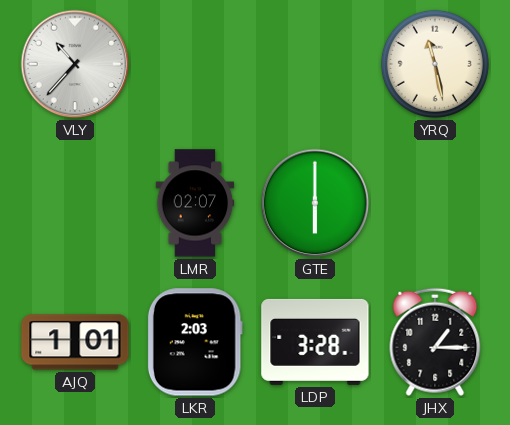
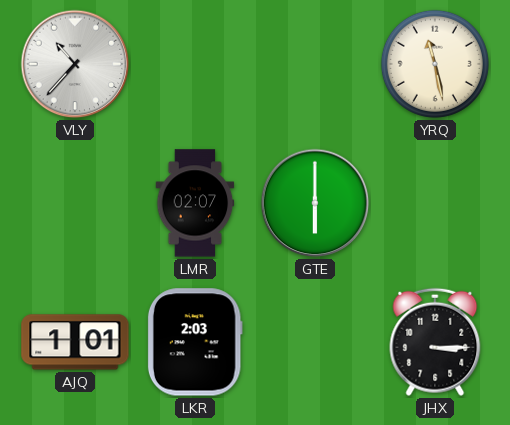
LDP: 3:28 -> none
JHX: 1:15 -> 3:15
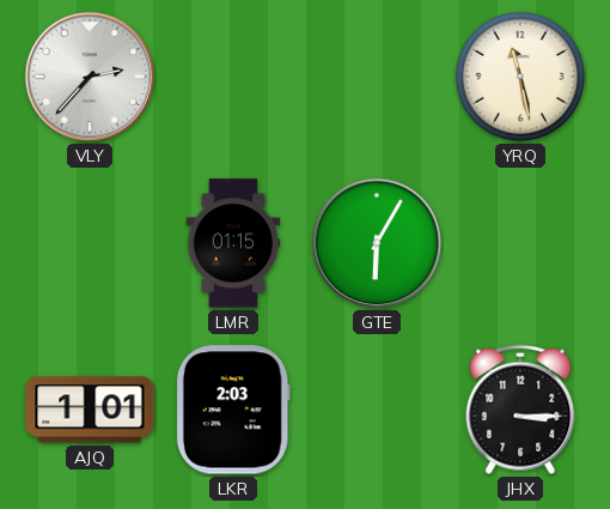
VLY: 10:37 -> 2:37
LMR: 02:07 -> 01:15
GTE: 6:00 -> 6:05
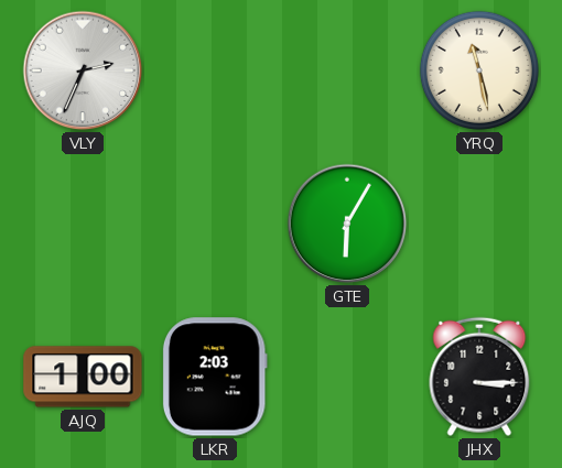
VLY: 2:37 -> 2:34
LMR: 01:15 -> none
AJQ: 1:01 -> 1:00
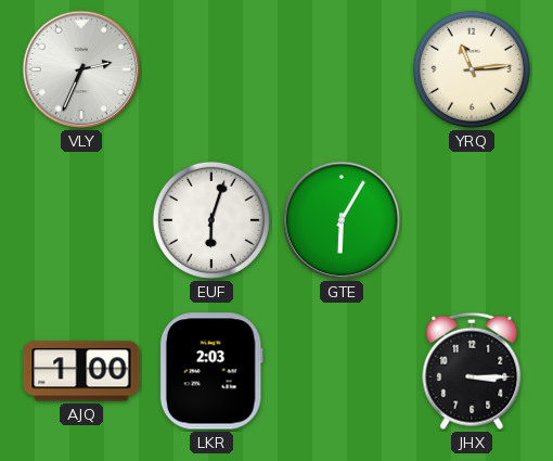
YRQ: 11:28 -> 11:14
EUF: none -> 6:03
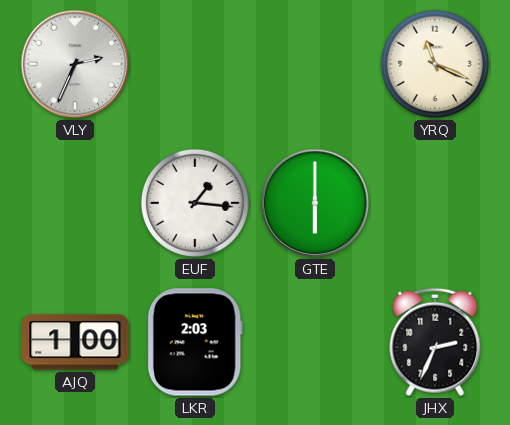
YRQ: 11:14 -> 11:19
EUF: 6:03 -> 1:16
GTE: 6:05 -> 6:00
JHX: 3:15 -> 2:34
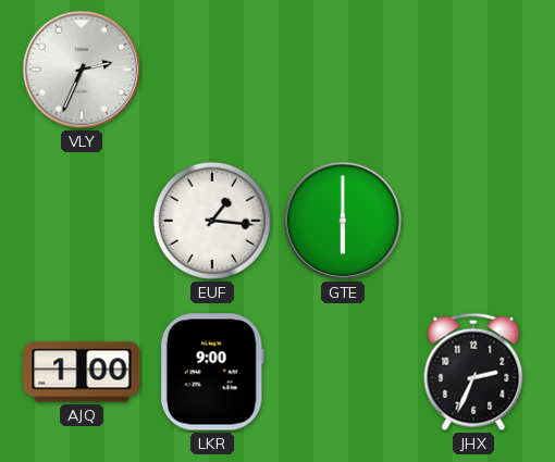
YRQ: 11:19 -> none
LKR: 2:03 -> 9:00
